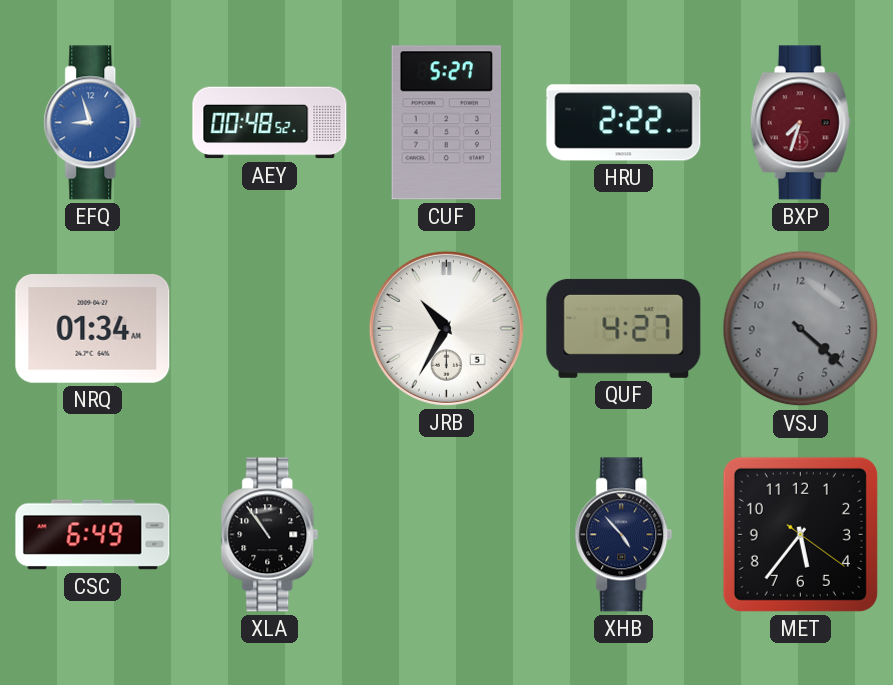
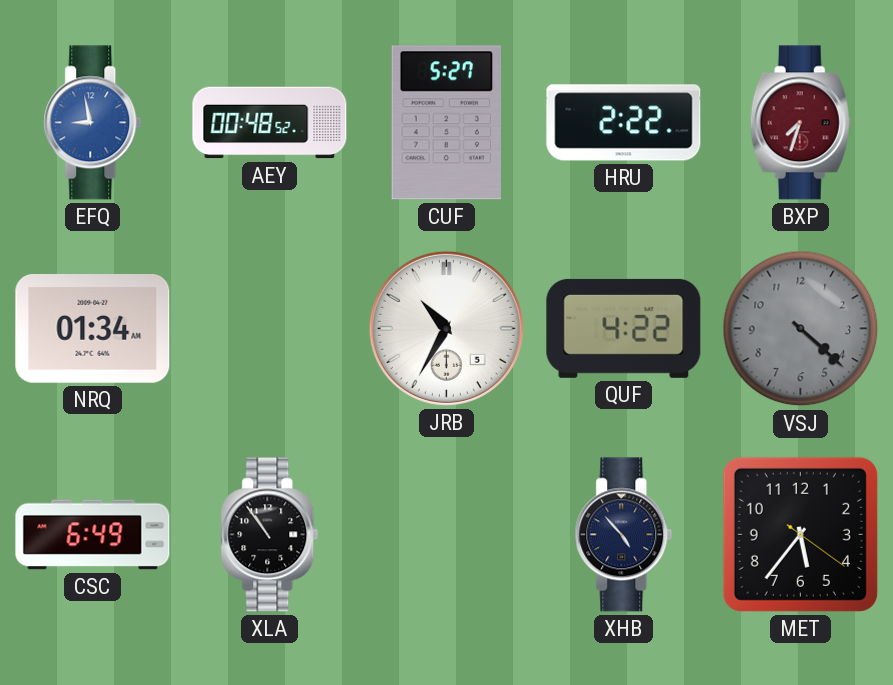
EFQ: 8:57 -> 8:58
QUF: 4:27 -> 4:22
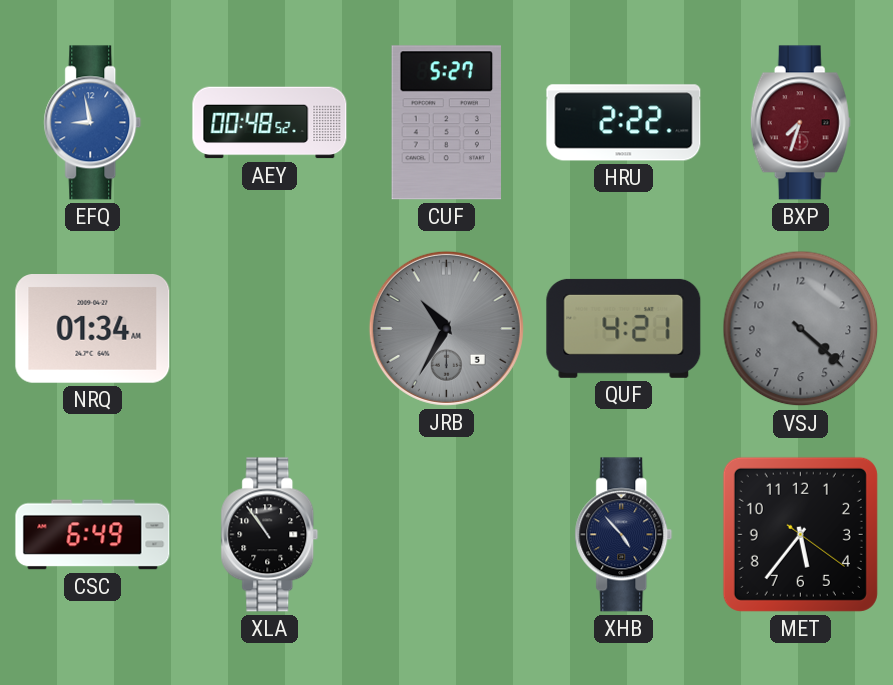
JRB dial: white -> grey
QUF: 4:22 -> 4:21
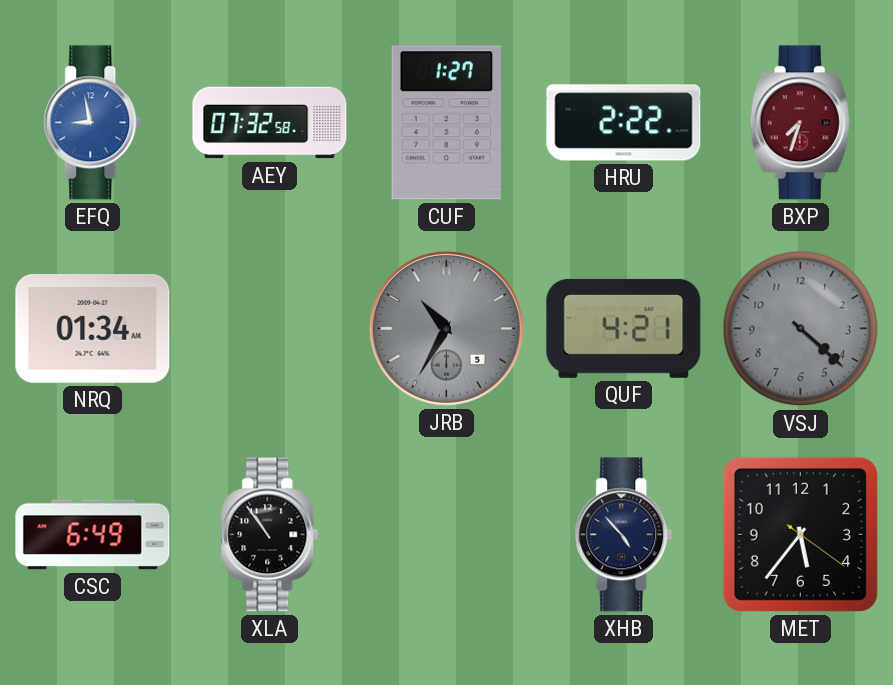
AEY: 00:48 -> 07:32
CUF: 5:27 -> 1:27
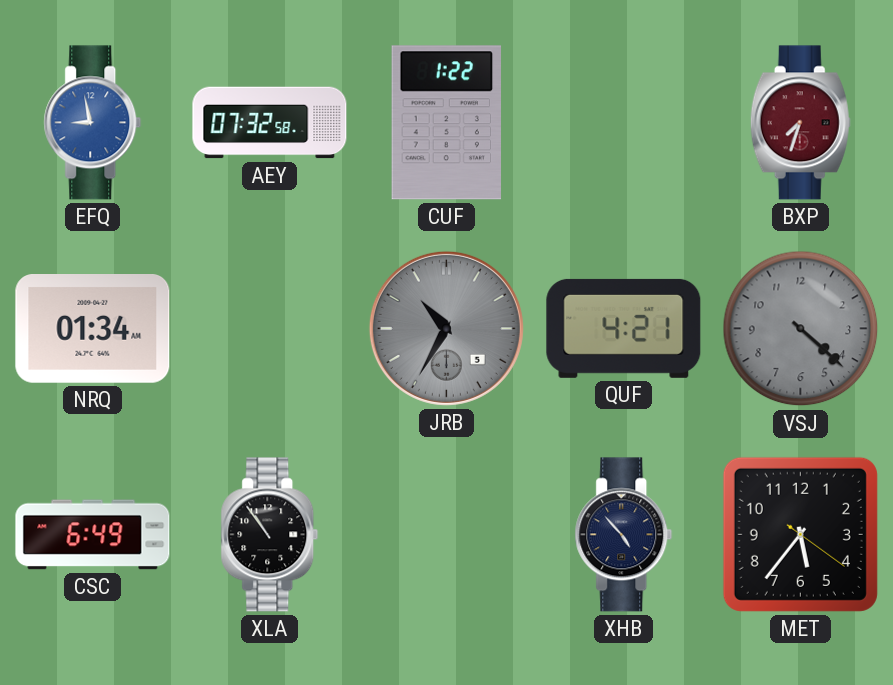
CUF: 1:27 -> 1:22
HRU: 2:22 -> none
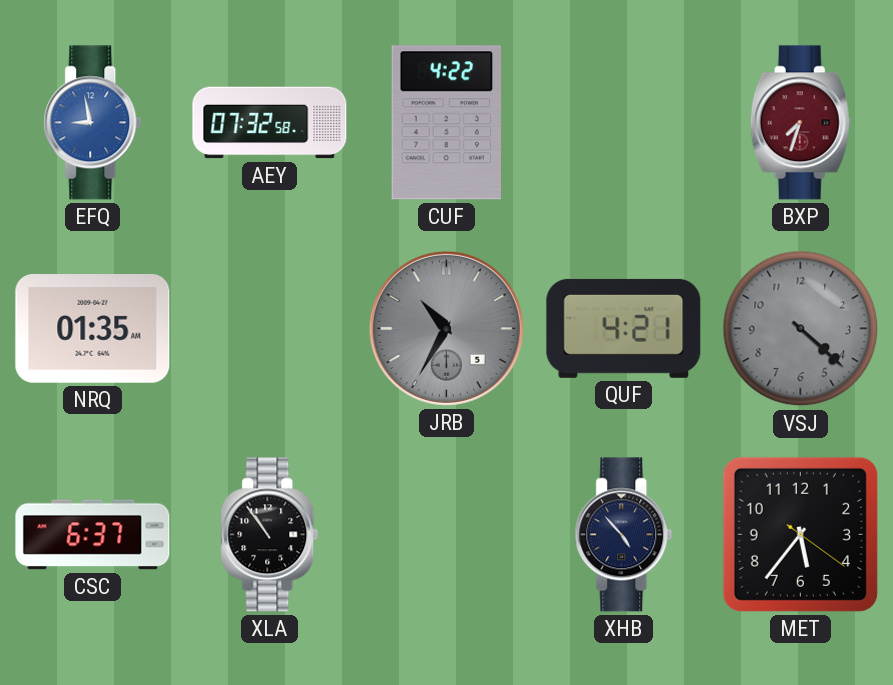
CUF: 1:22 -> 4:22
NRQ: 01:34 -> 01:35
CSC: 6:49 -> 6:37
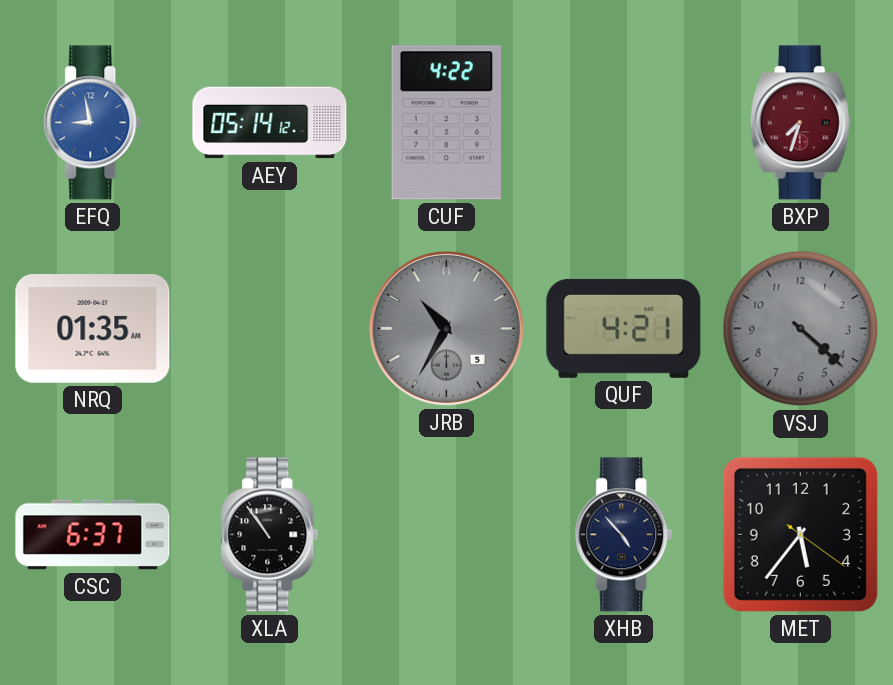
AEY: 07:32 -> 05:14
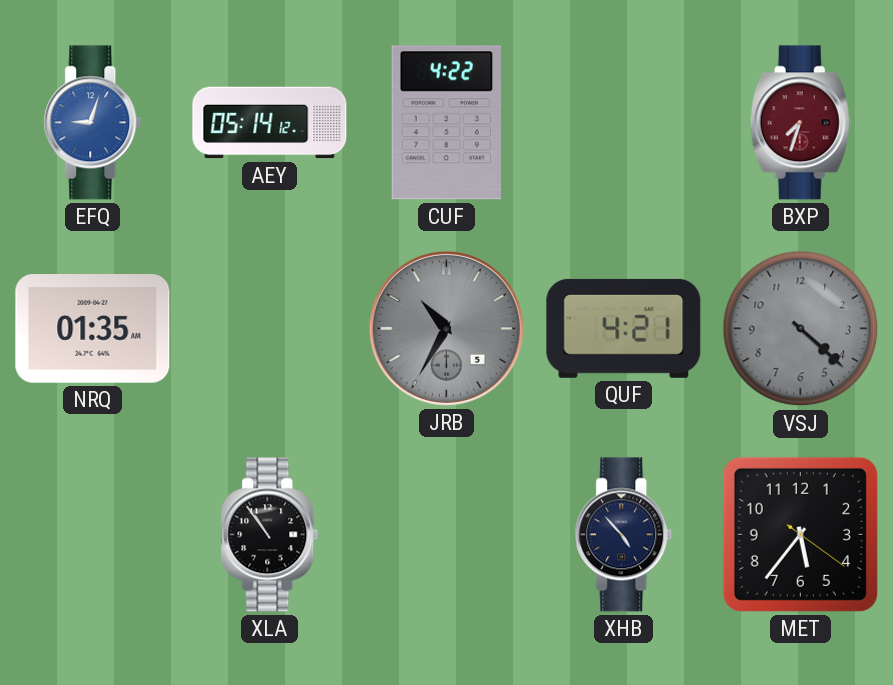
EFQ: 8:58 -> 9:03
CSC: 6:37 -> none
